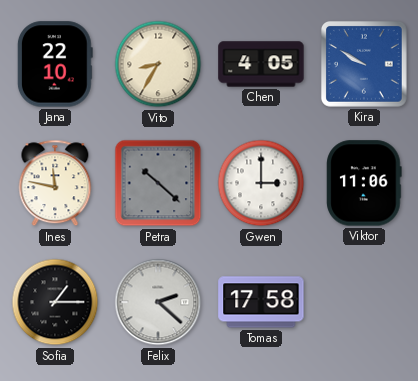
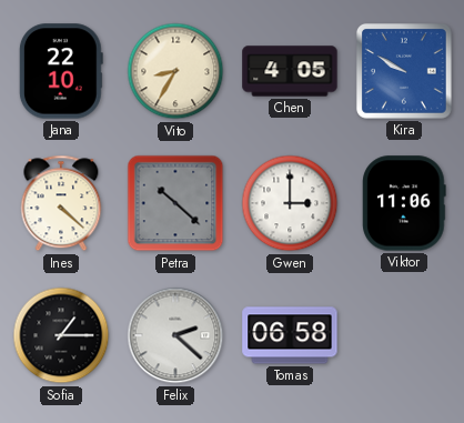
Ines: 11:47 -> 4:22
Tomas: 17:58 -> 06:58
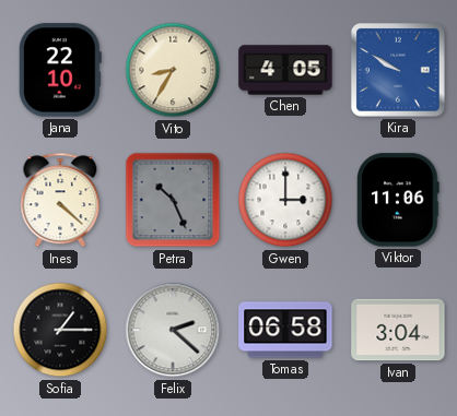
Petra: 10:22 -> 10:26
Ivan: none -> 3:04
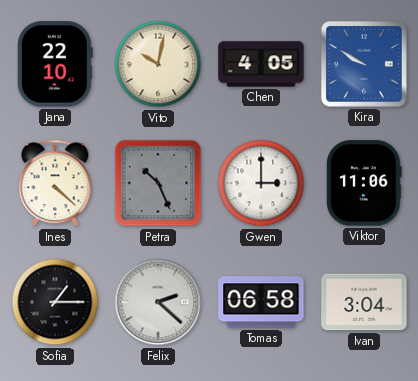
Vito: 8:35 -> 10:02
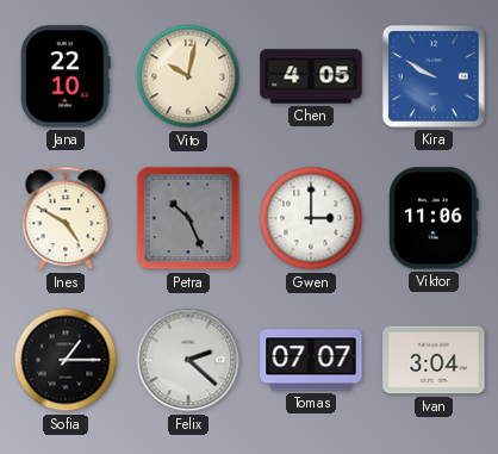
Ines: 4:22 -> 4:50
Tomas: 06:58 -> 07:07
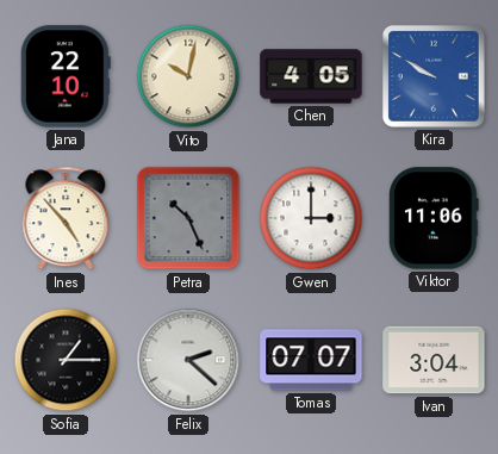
Ines: 4:50 -> 4:53
